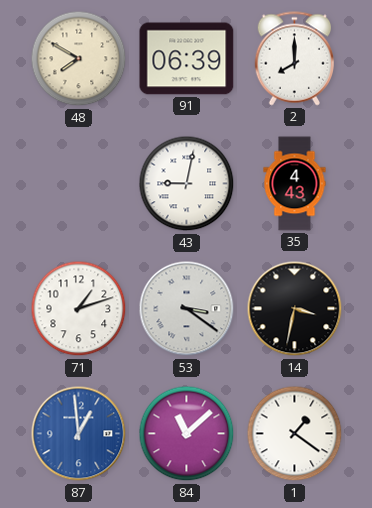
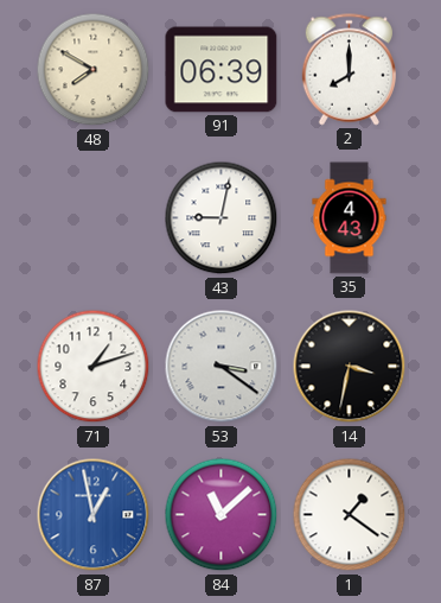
87: 12:59 -> 12:58
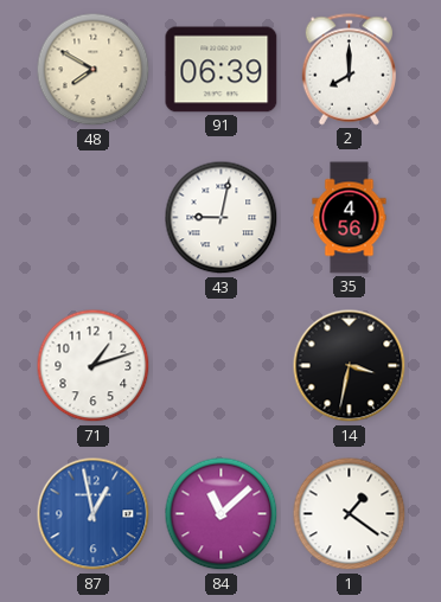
35: 4:43 -> 4:56
53: 3:21 -> none
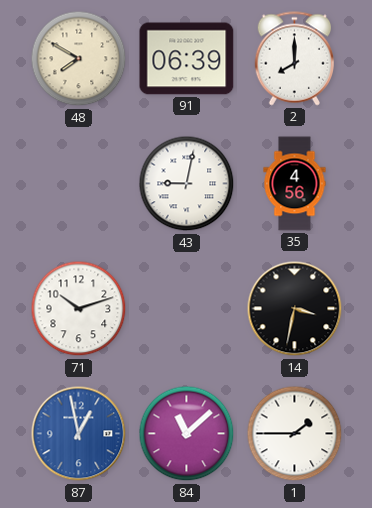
71: 1:12 -> 10:12
1: 1:21 -> 1:45
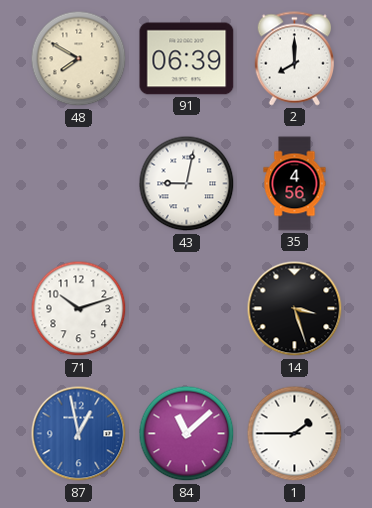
14: 3:32 -> 3:27
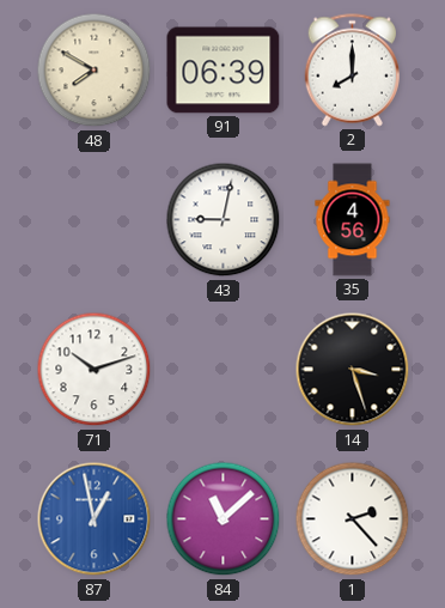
1: 1:45 -> 2:23
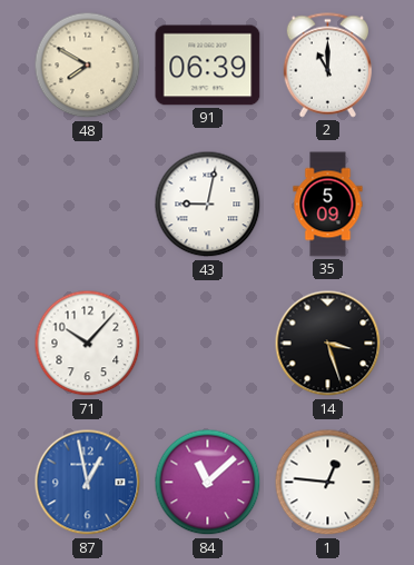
2: 8:00 -> 11:00
35: 4:56 -> 5:09
71: 10:12 -> 10:07
1: 2:23 -> 12:46
